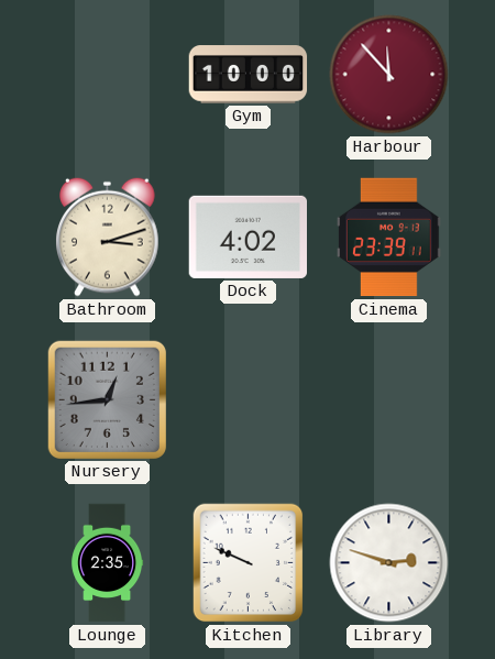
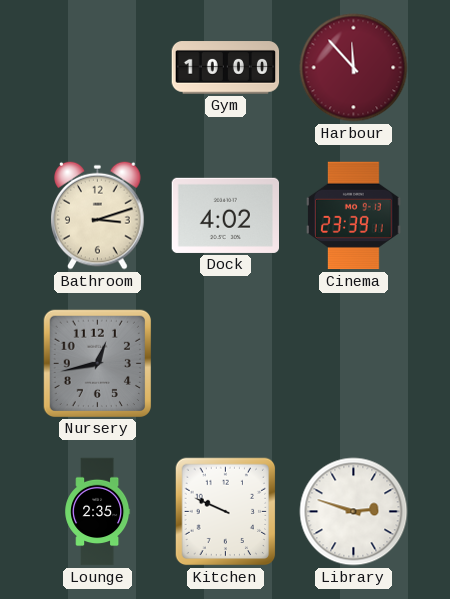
Nursery: 12:44 -> 12:43
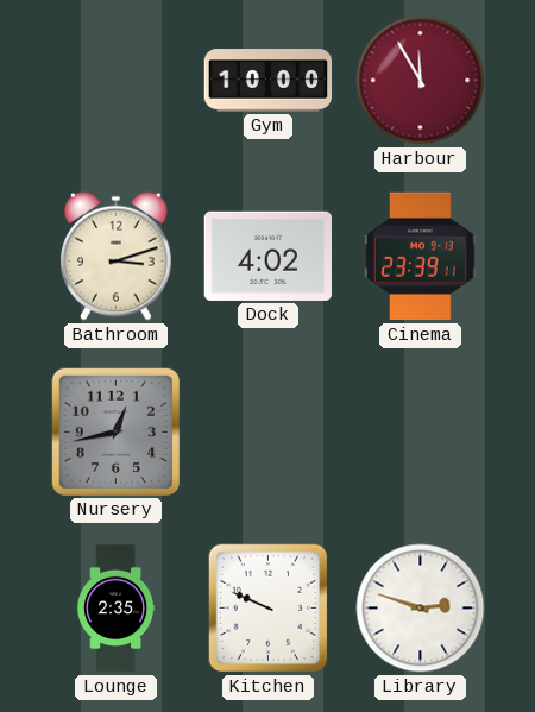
Harbour: 11:53 -> 11:55
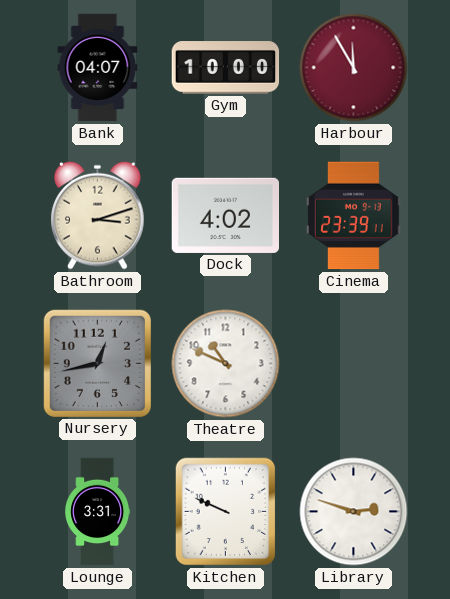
Bank: none -> 04:07
Theatre: none -> 10:49
Lounge: 2:35 -> 3:31
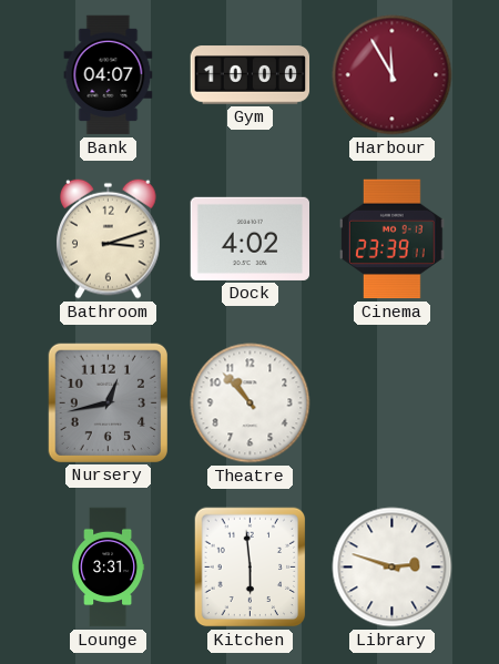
Theatre: 10:49 -> 10:53
Kitchen: 9:49 -> 5:59
